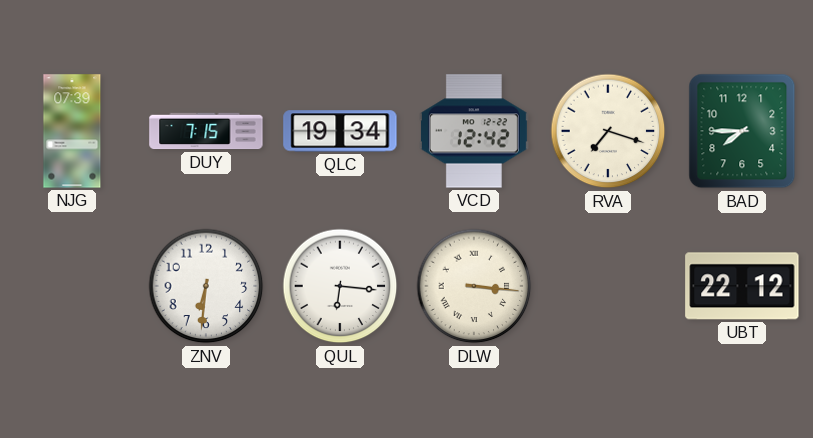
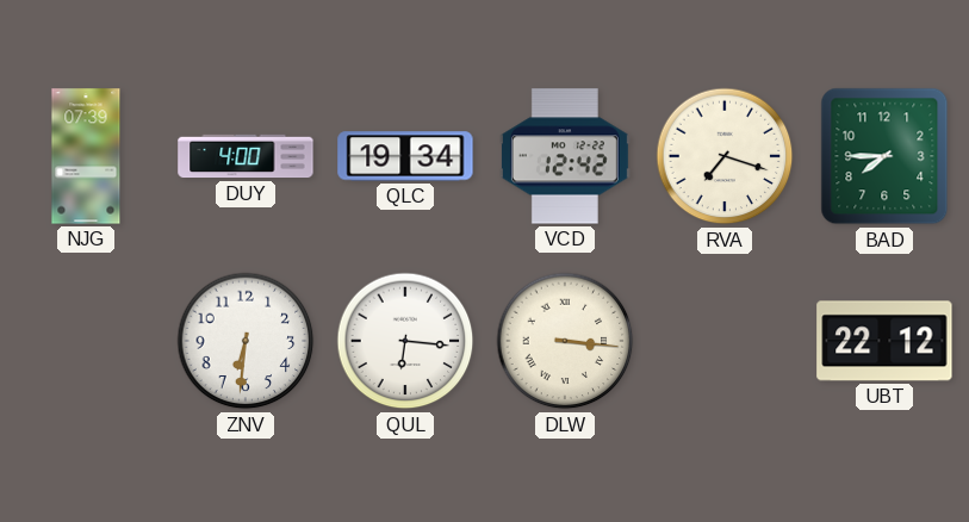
DUY: 7:15 -> 4:00
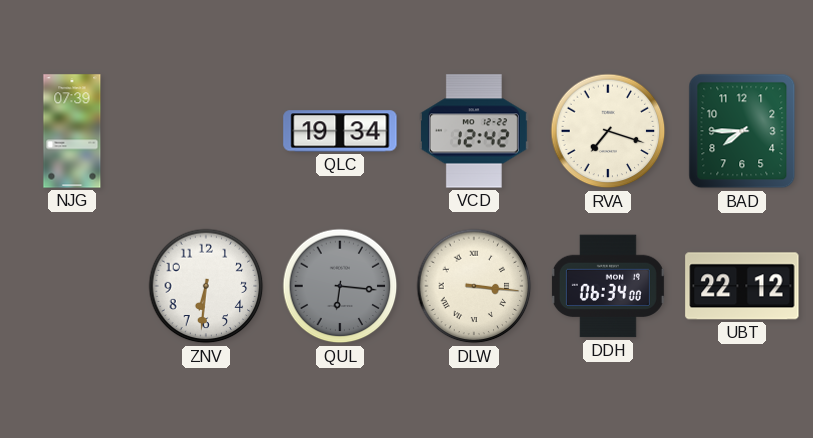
DUY: 4:00 -> none
QUL dial: white -> grey
DDH: none -> 06:34
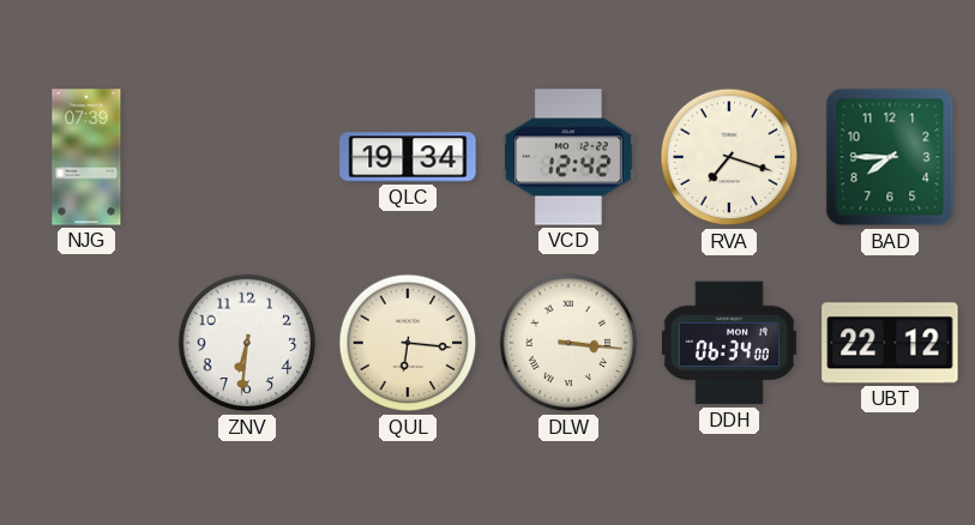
QUL dial: grey -> cream
